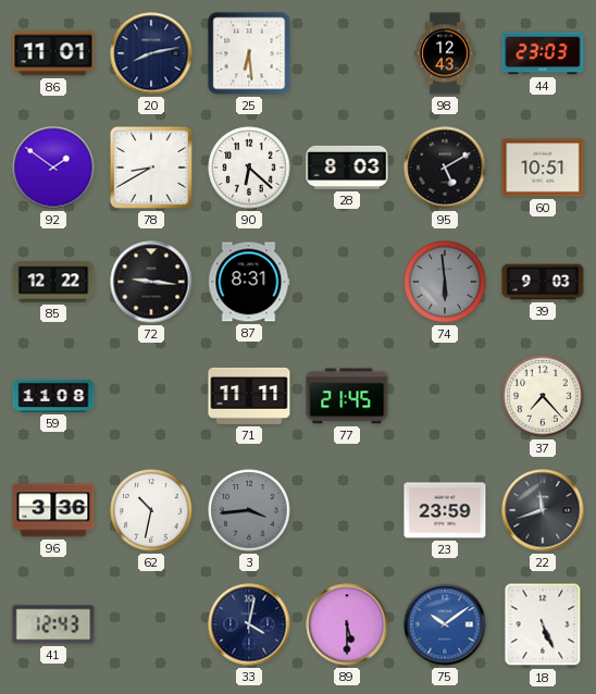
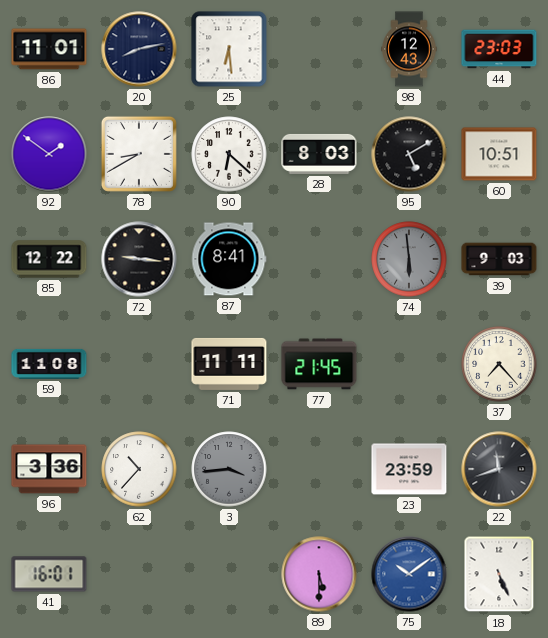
87: 8:31 -> 8:41
62: 10:32 -> 10:37
41: 12:43 -> 16:01
33: 4:02 -> none
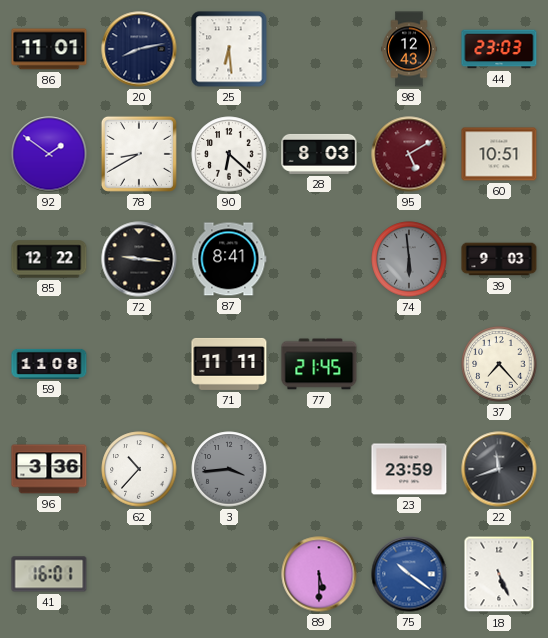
95 dial: black -> burgundy
75: 10:09 -> 10:21
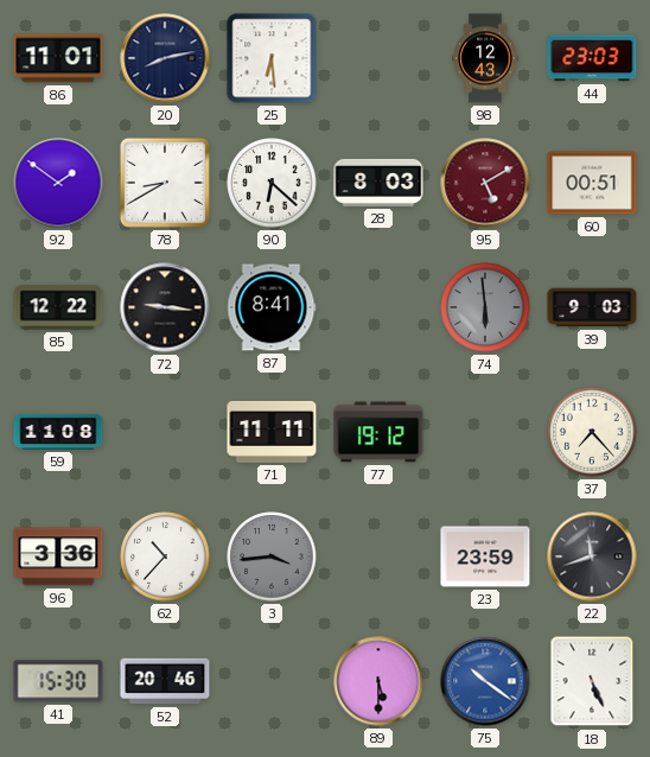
60: 10:51 -> 00:51
77: 21:45 -> 19:12
41: 16:01 -> 15:30
52: none -> 20:46
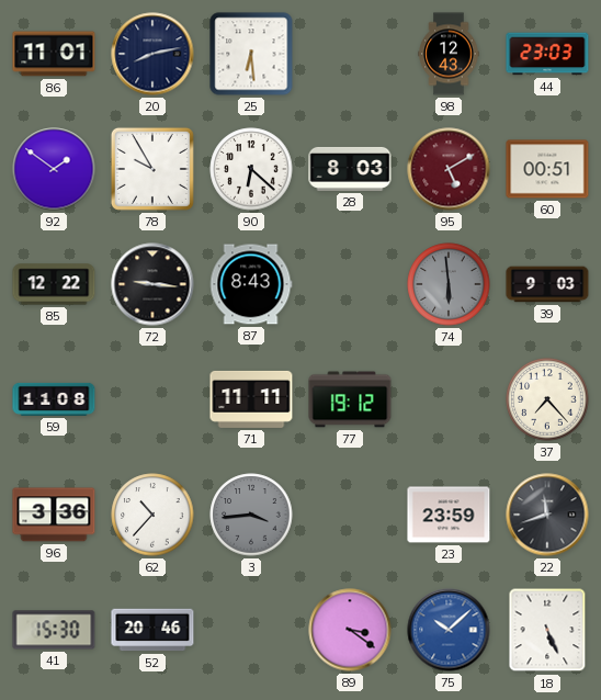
78: 8:40 -> 9:55
87: 8:41 -> 8:43
89: 5:30 -> 3:21
75: 10:21 -> 10:08
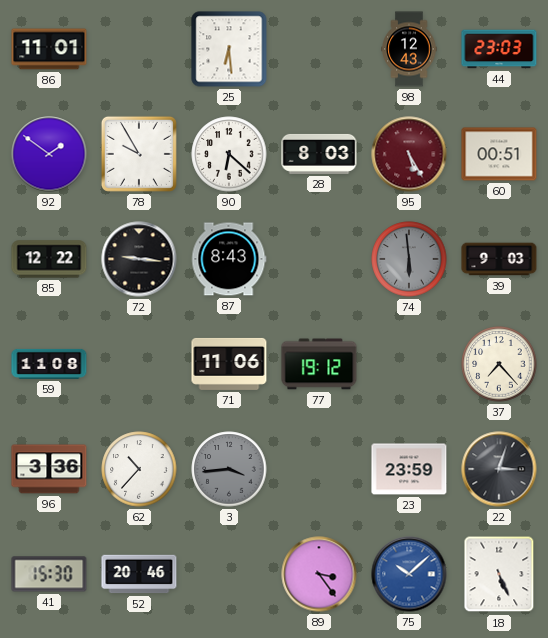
20: 8:13 -> none
95: 5:10 -> 5:25
71: 11:11 -> 11:06
22: 11:42 -> 3:03
89: 3:21 -> 3:24
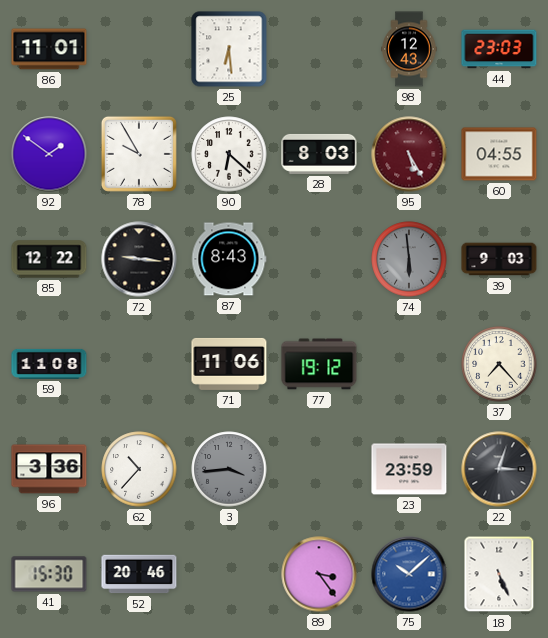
60: 00:51 -> 04:55
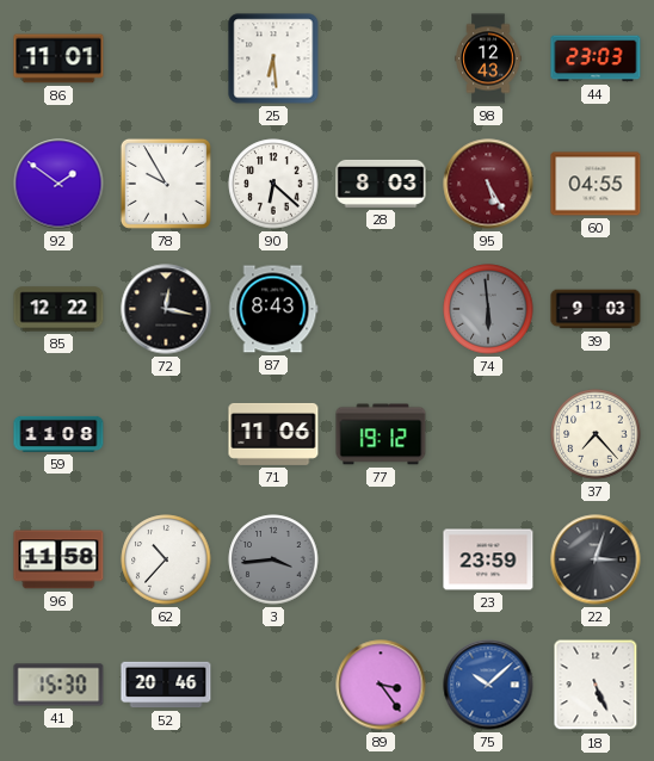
72: 9:16 -> 12:17
96: 3:36 -> 11:58
